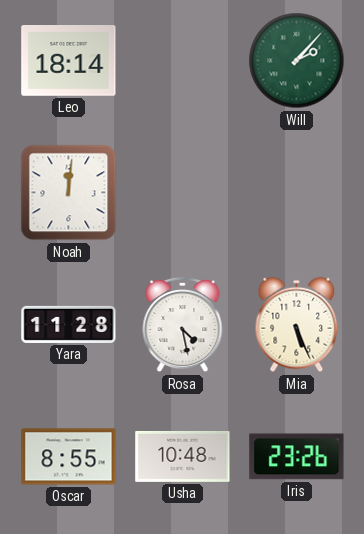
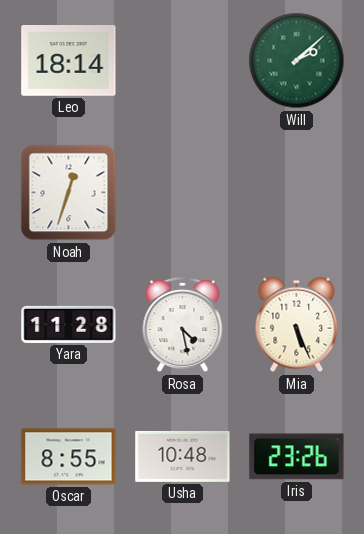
Will: 2:07 -> 2:08
Noah: 12:01 -> 12:33
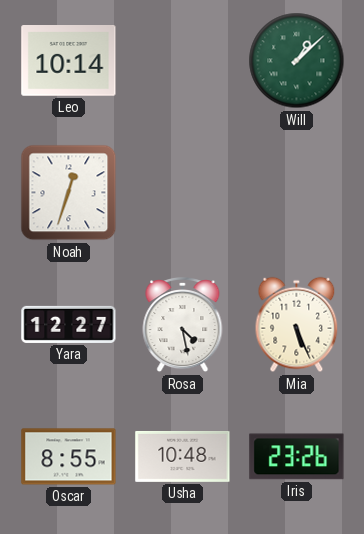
Leo: 18:14 -> 10:14
Will: 2:08 -> 1:08
Yara: 11:28 -> 12:27
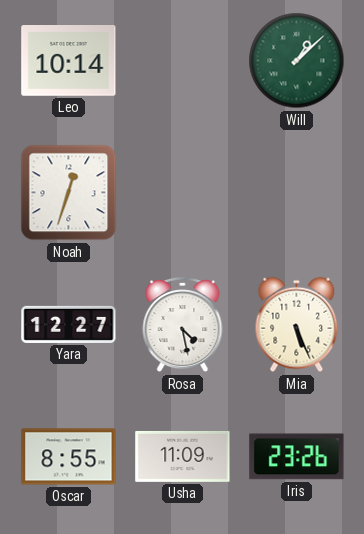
Usha: 10:48 -> 11:09
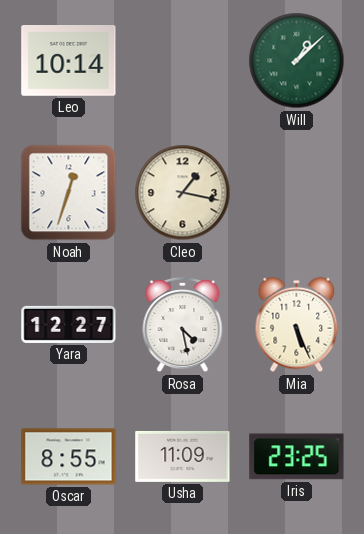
Cleo: none -> 1:17
Iris: 23:26 -> 23:25
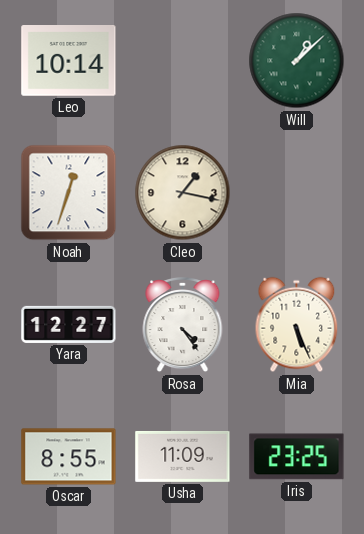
Rosa: 4:28 -> 4:24
